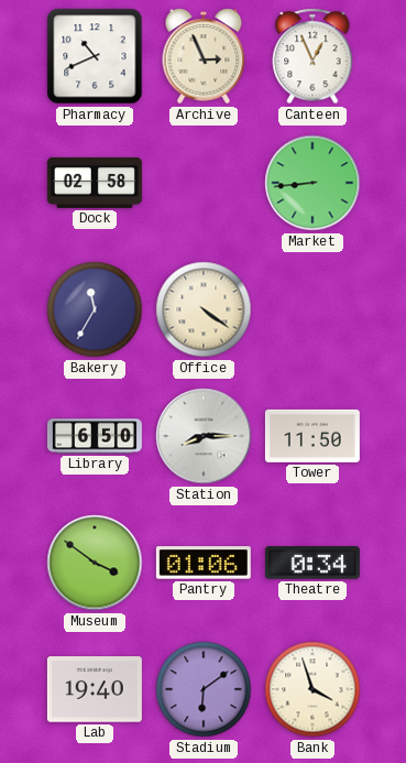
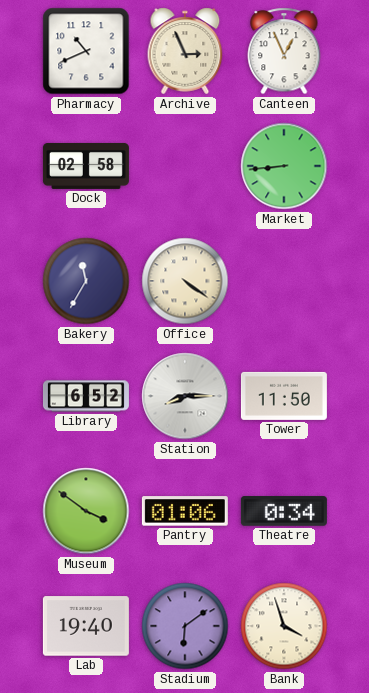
Library: 6:50 -> 6:52
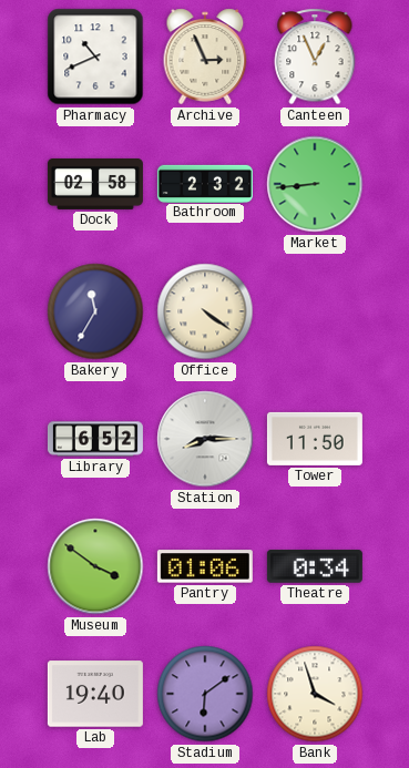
Bathroom: none -> 2:32
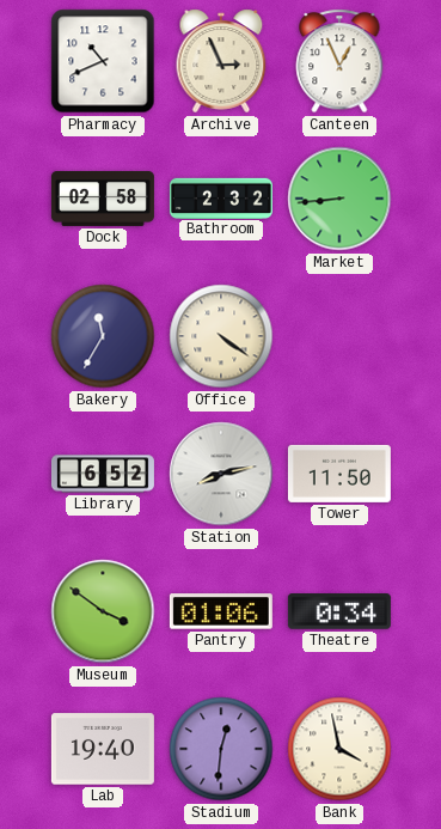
Station: 8:15 -> 8:13
Stadium: 6:09 -> 12:31
Bank: 3:57 -> 3:58
